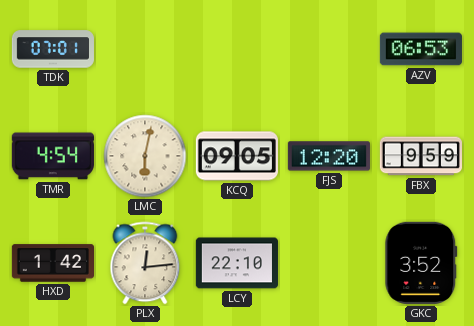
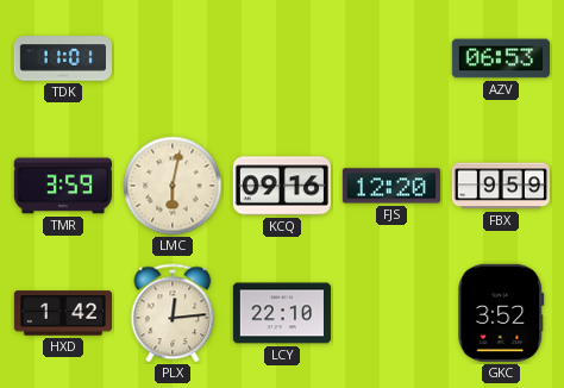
TDK: 07:01 -> 11:01
TMR: 4:54 -> 3:59
KCQ: 09:05 -> 09:16
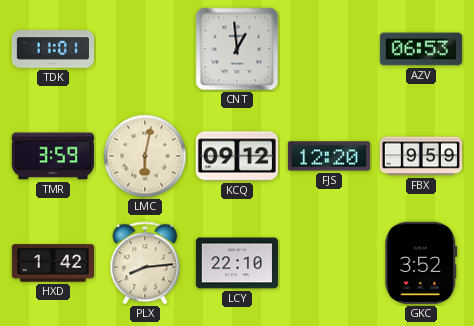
CNT: none -> 12:59
KCQ: 09:16 -> 09:12
PLX: 12:14 -> 8:14
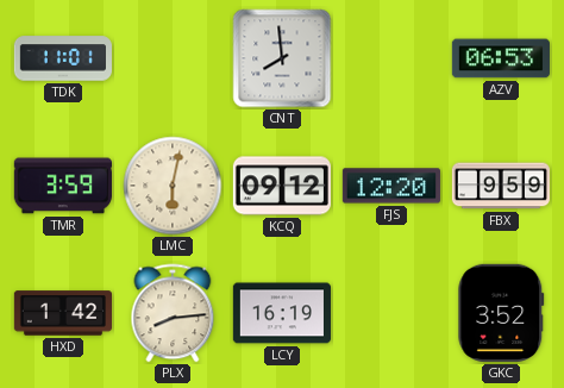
CNT: 12:59 -> 7:59
LCY: 22:10 -> 16:19
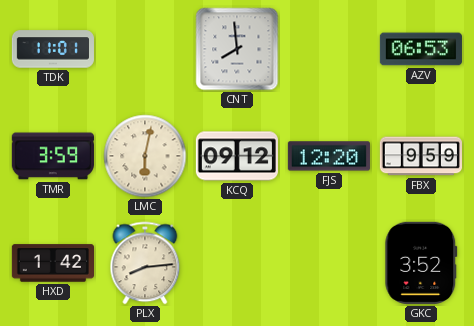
LCY: 16:19 -> none
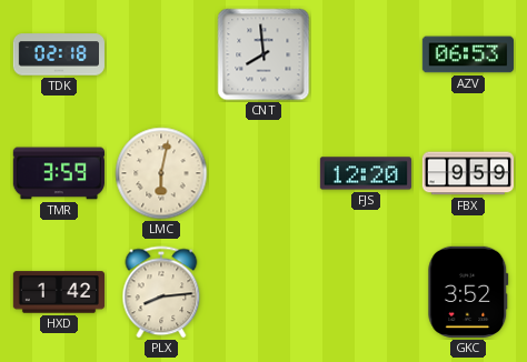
TDK: 11:01 -> 02:18
KCQ: 09:12 -> none
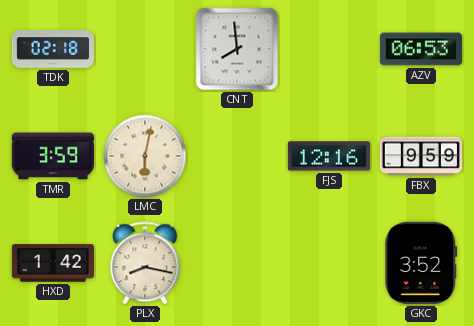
FJS: 12:20 -> 12:16
PLX: 8:14 -> 8:17
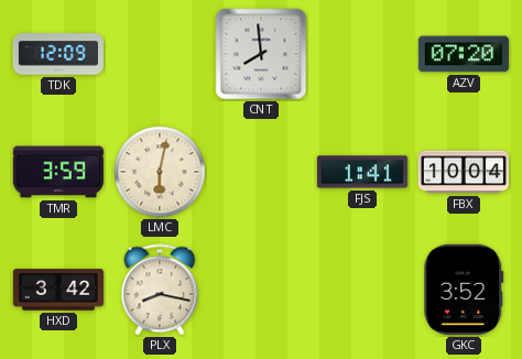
TDK: 02:18 -> 12:09
AZV: 06:53 -> 07:20
FJS: 12:16 -> 1:41
FBX: 9:59 -> 10:04
HXD: 1:42 -> 3:42
